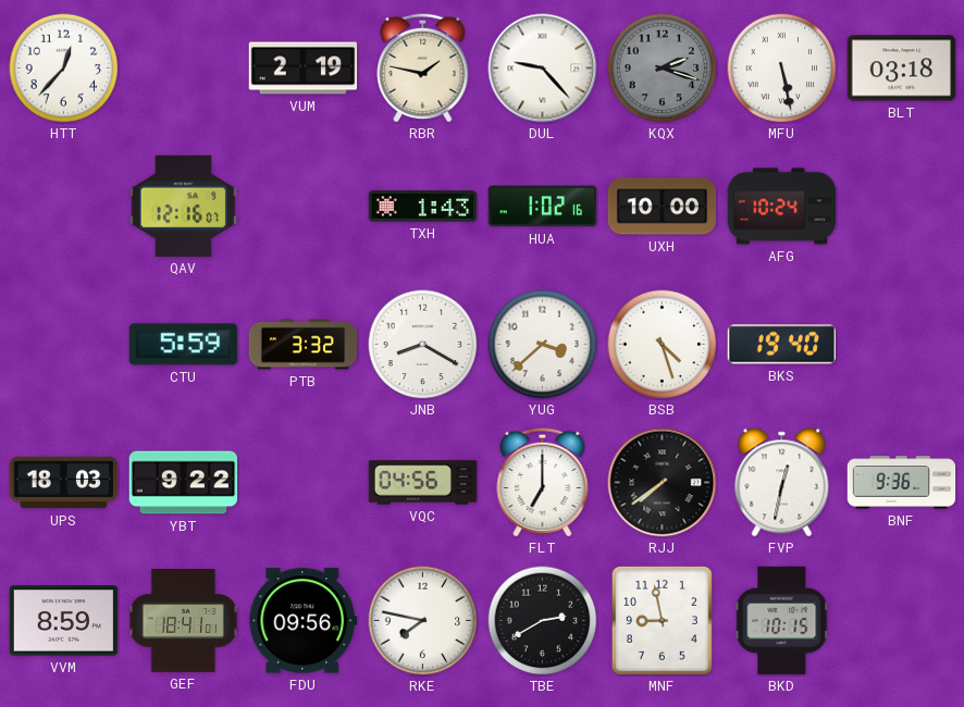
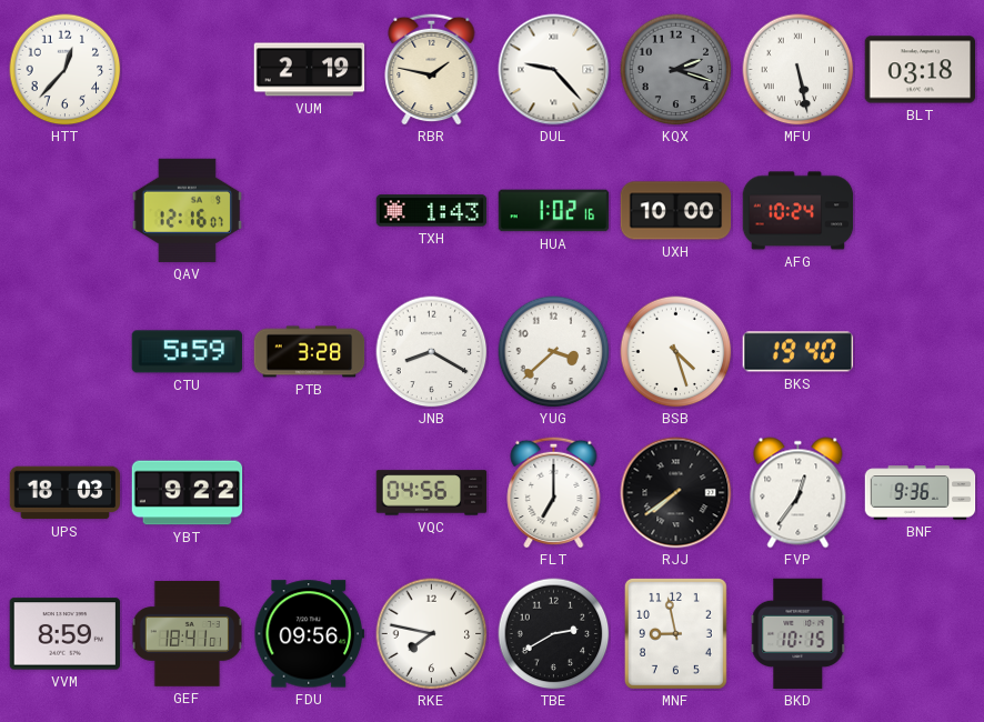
PTB: 3:32 -> 3:28
FVP: 12:32 -> 12:36
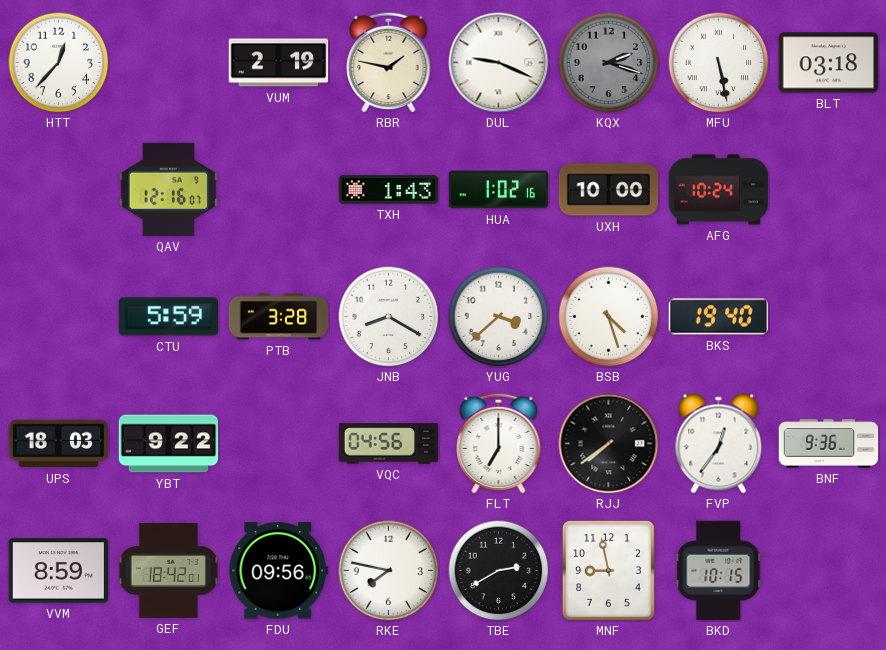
DUL: 9:23 -> 9:19
GEF: 18:41 -> 18:42
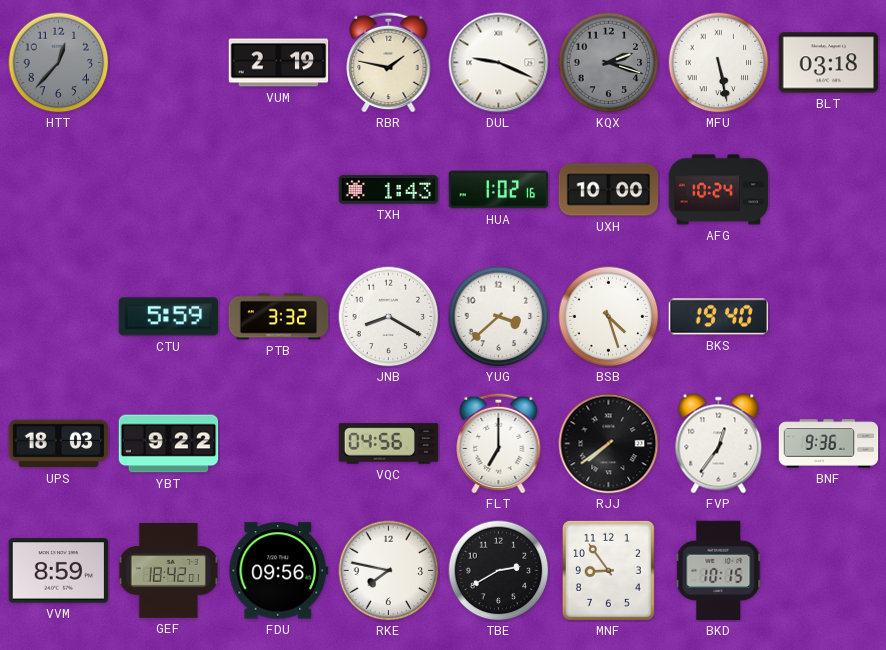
HTT dial: white -> grey
QAV: 12:16 -> none
PTB: 3:28 -> 3:32
MNF: 8:58 -> 8:54
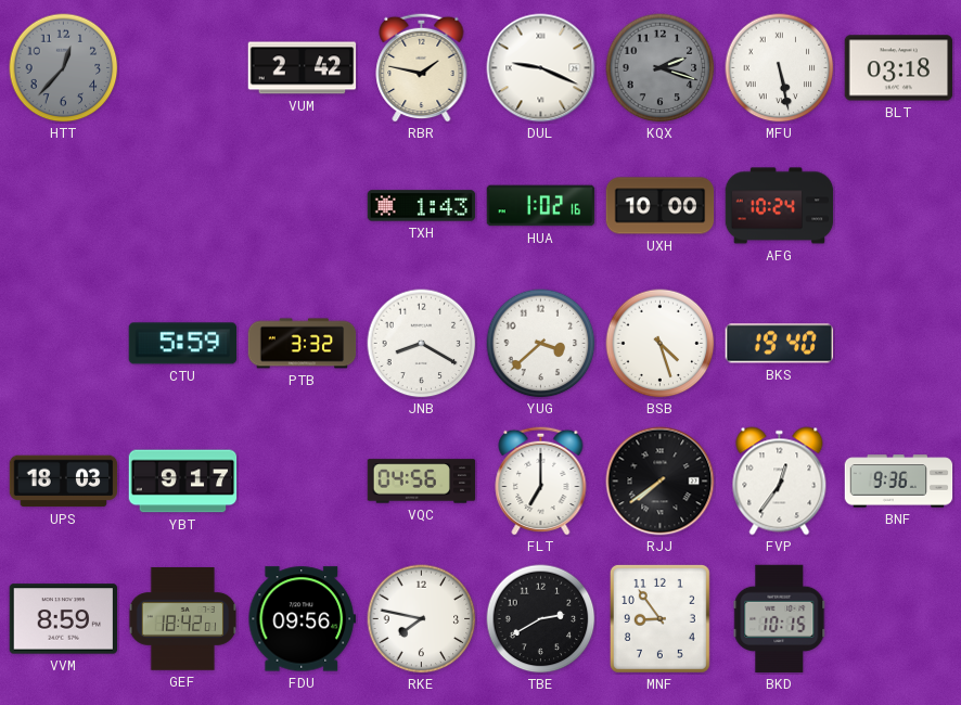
VUM: 2:19 -> 2:42
YBT: 9:22 -> 9:17
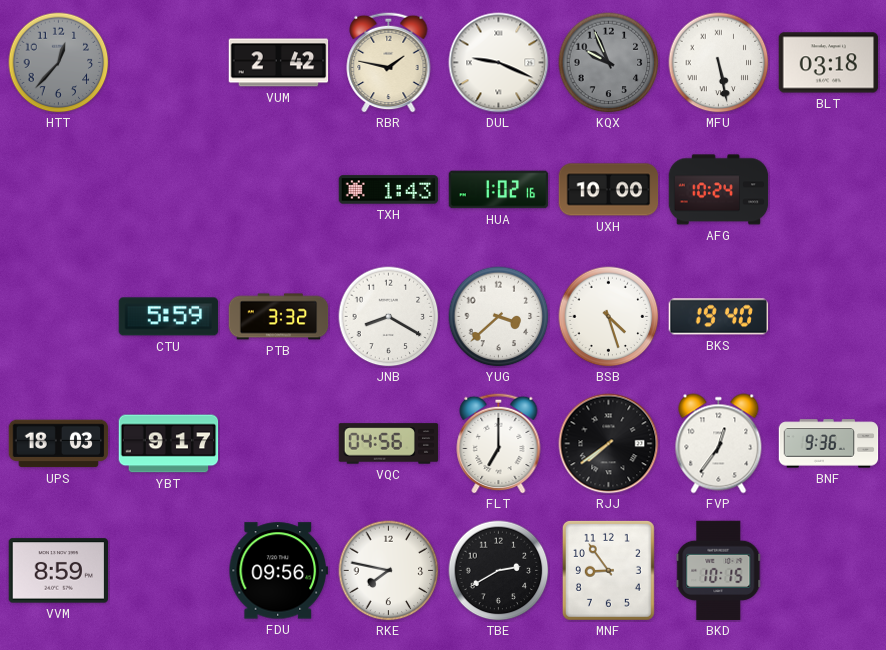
KQX: 2:18 -> 9:56
GEF: 18:42 -> none
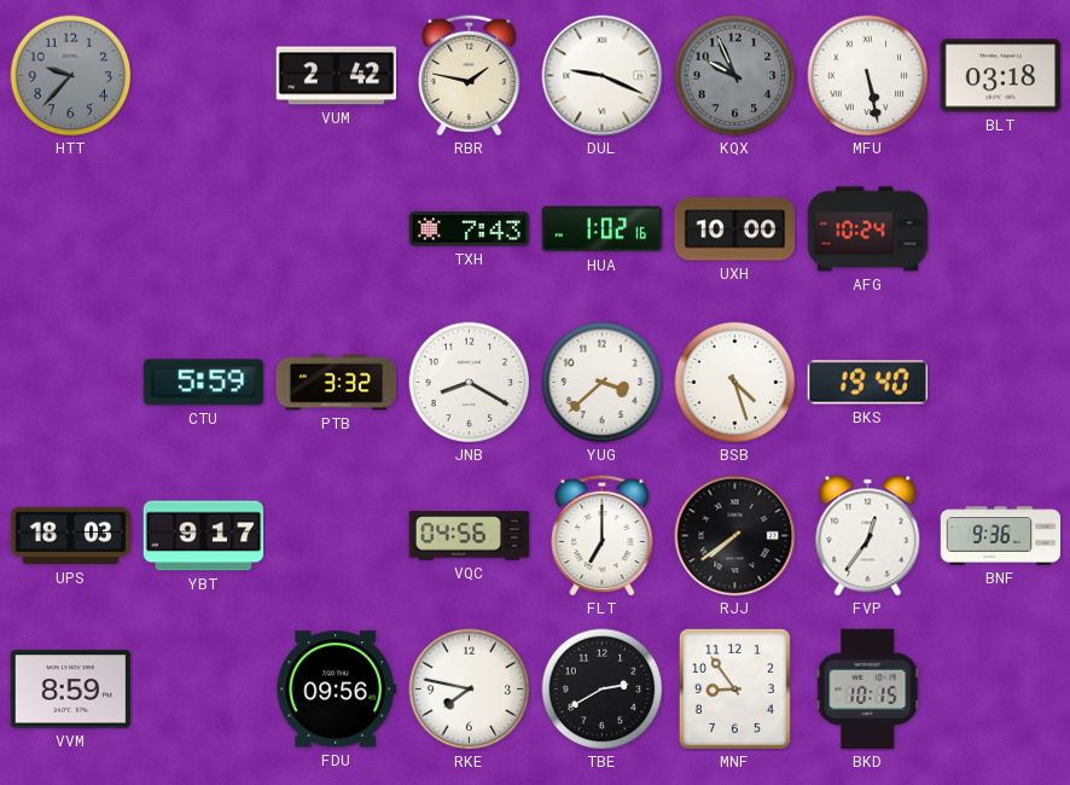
HTT: 12:37 -> 9:37
TXH: 1:43 -> 7:43
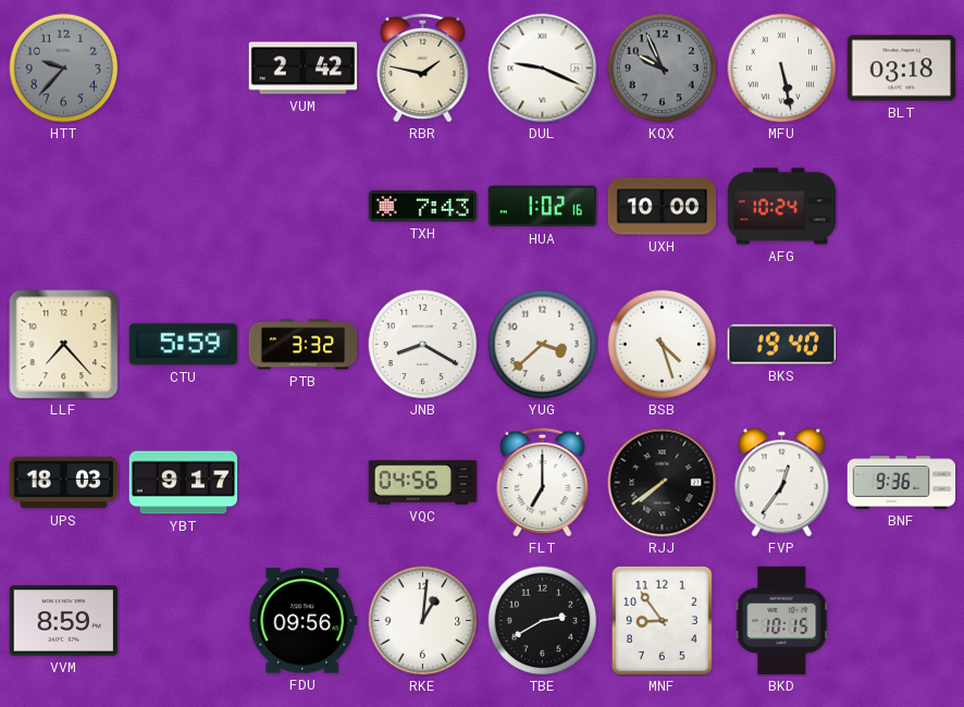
LLF: none -> 7:23
RKE: 7:47 -> 1:01
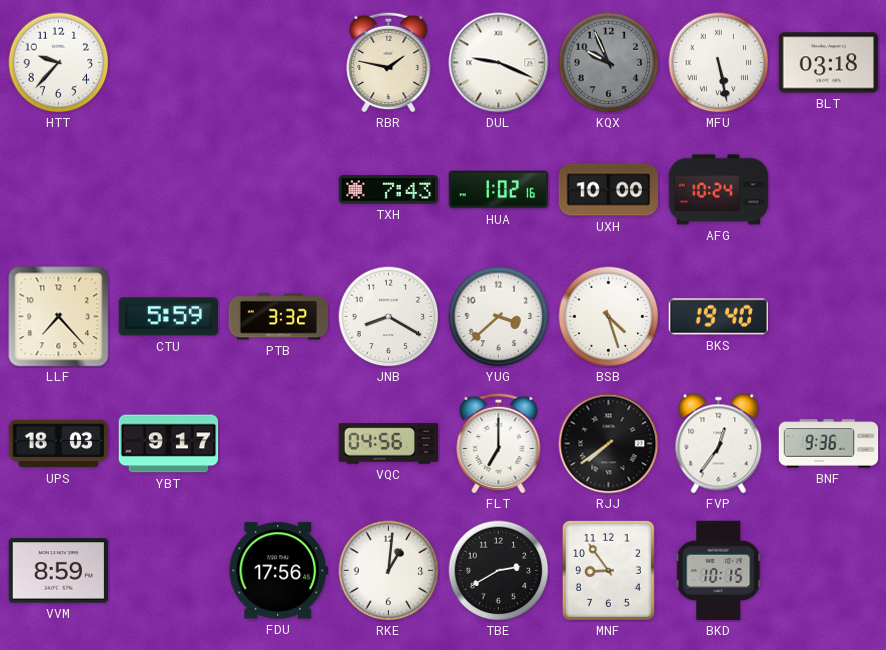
HTT dial: grey -> white
VUM: 2:42 -> none
FDU: 09:56 -> 17:56
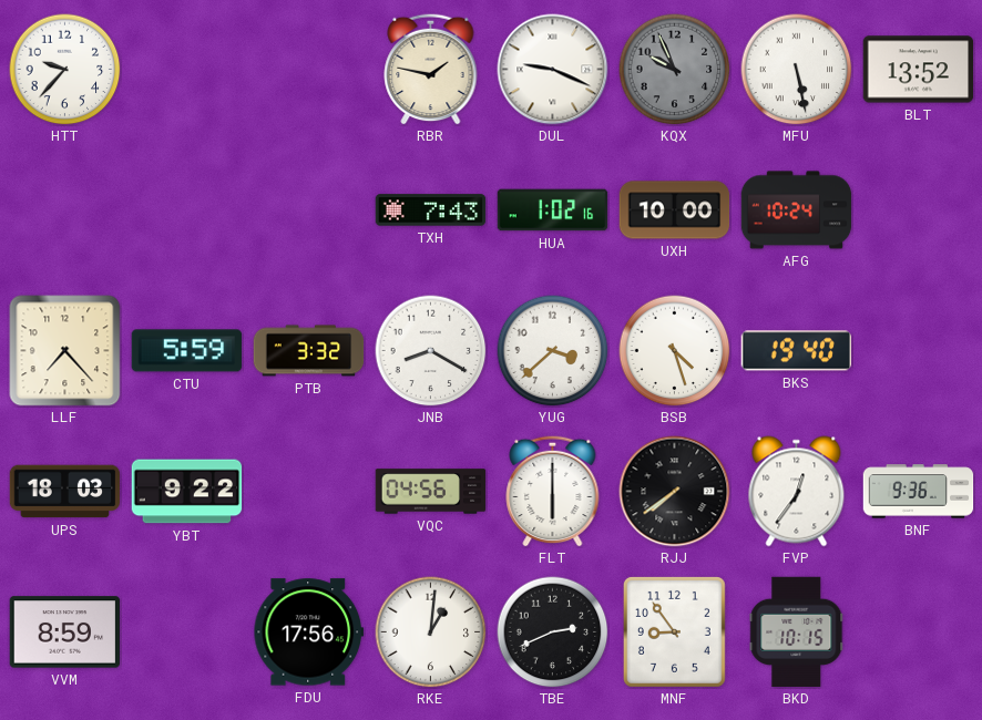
BLT: 03:18 -> 13:52
YBT: 9:17 -> 9:22
FLT: 7:00 -> 6:00
TBE: 2:40 -> 2:41
